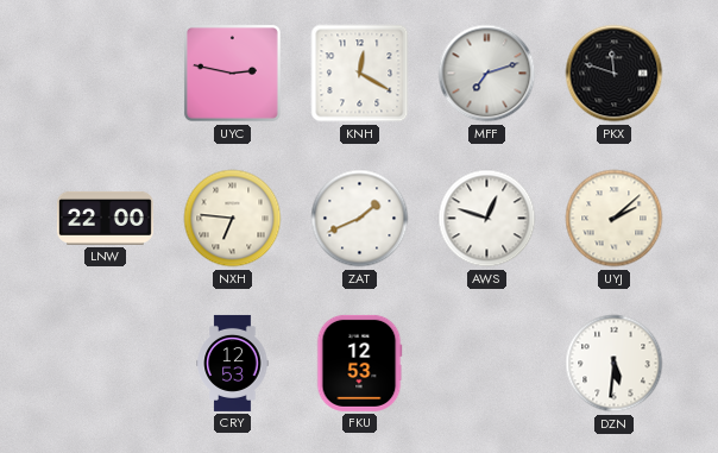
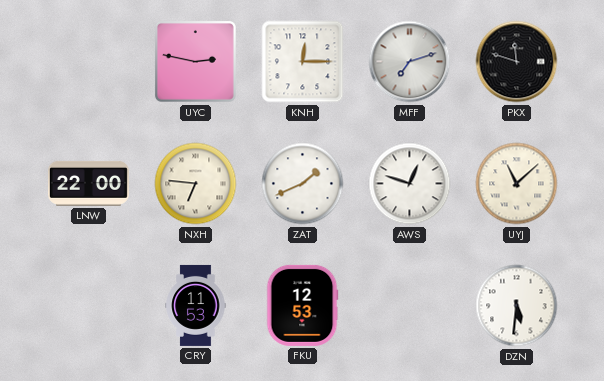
KNH: 12:20 -> 12:15
UYJ: 2:08 -> 11:08
CRY: 12:53 -> 11:53
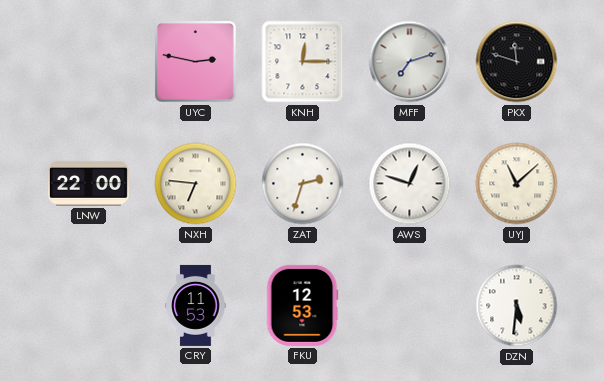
ZAT: 1:41 -> 2:33
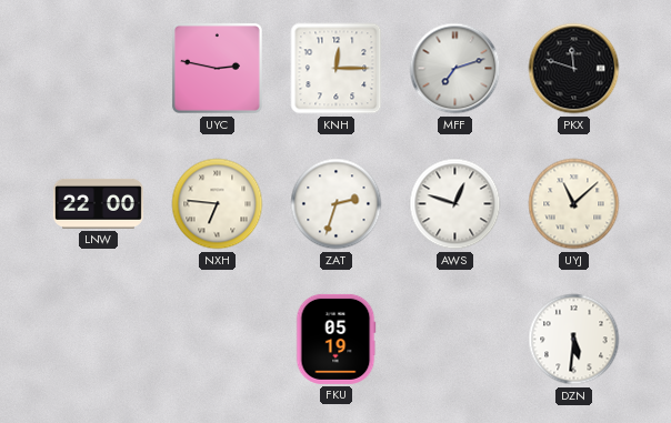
CRY: 11:53 -> none
FKU: 12:53 -> 05:19
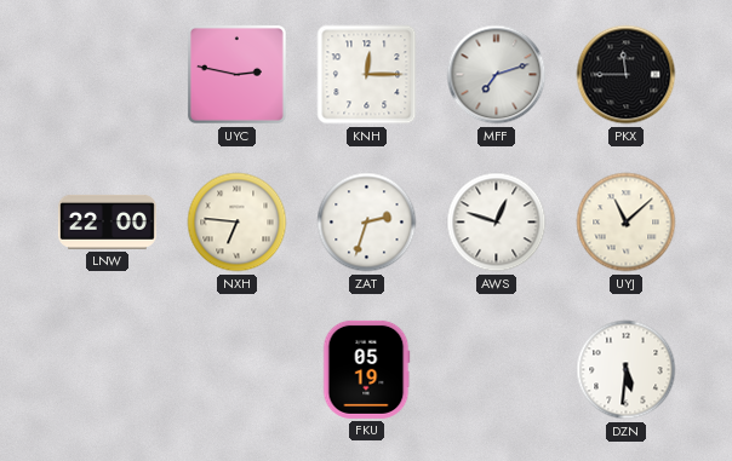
PKX: 11:48 -> 11:45
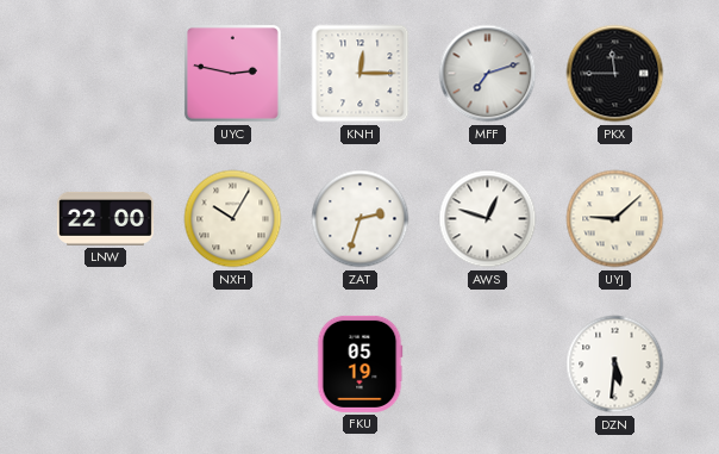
NXH: 6:46 -> 10:05
UYJ: 11:08 -> 9:08
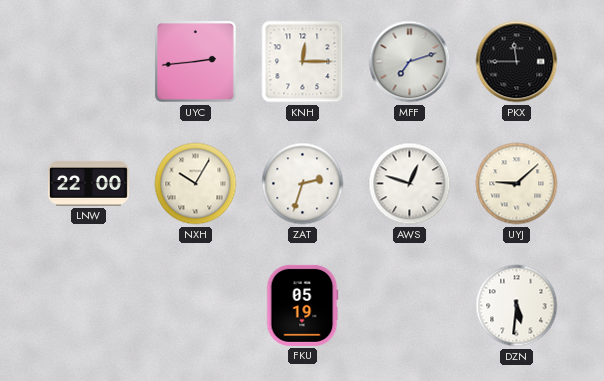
UYC: 2:47 -> 2:44
